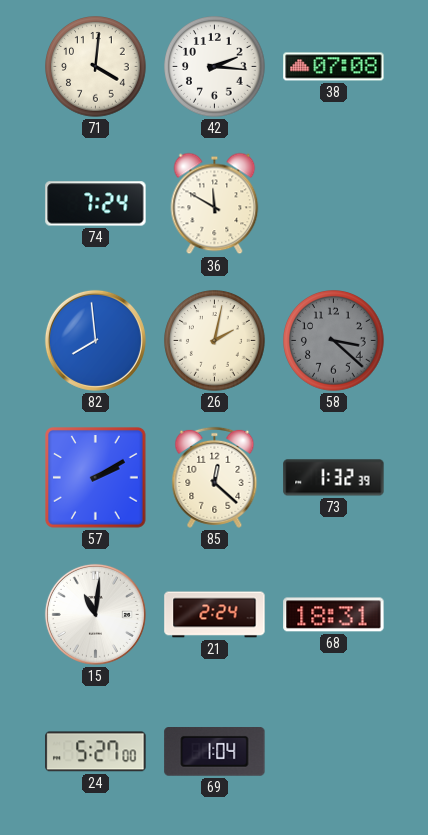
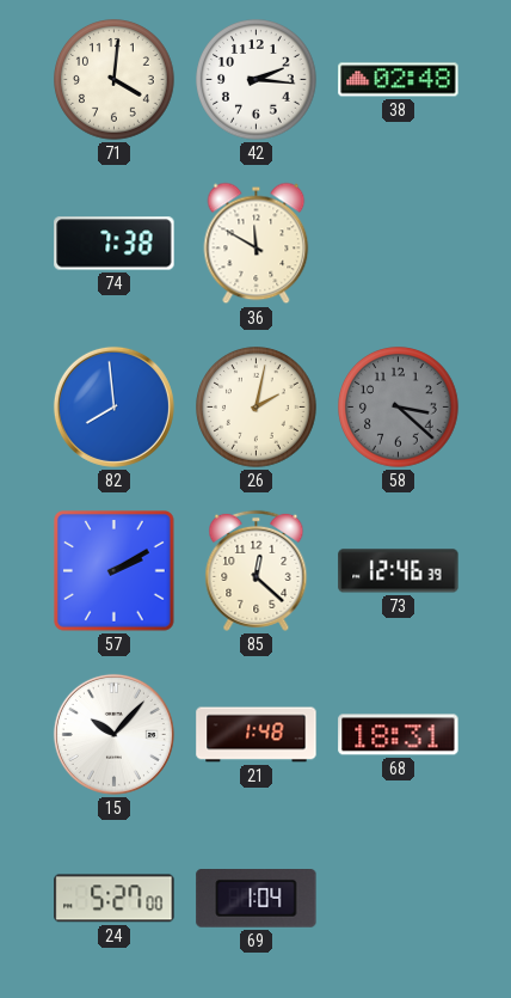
38: 07:08 -> 02:48
74: 7:24 -> 7:38
73: 1:32 -> 12:46
15: 11:01 -> 10:07
21: 2:24 -> 1:48
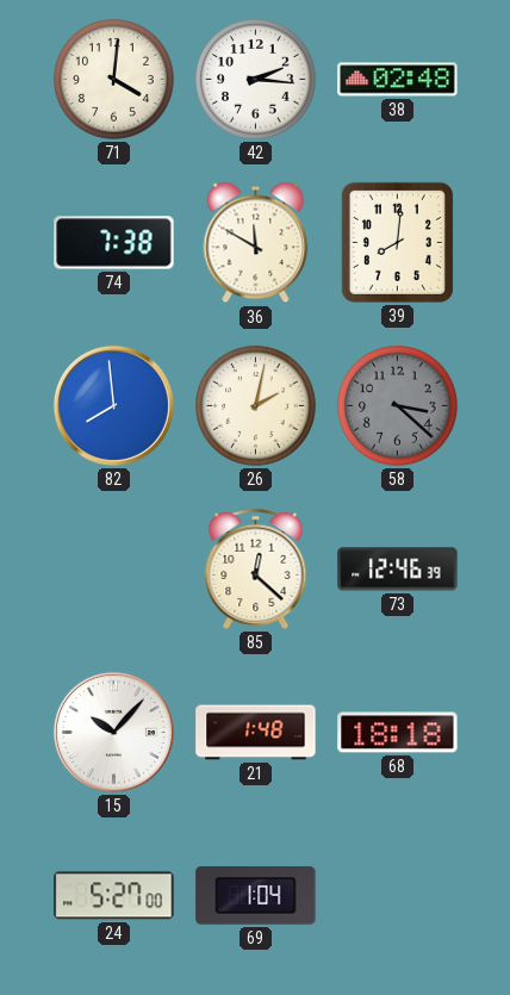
39: none -> 8:01
57: 2:10 -> none
68: 18:31 -> 18:18
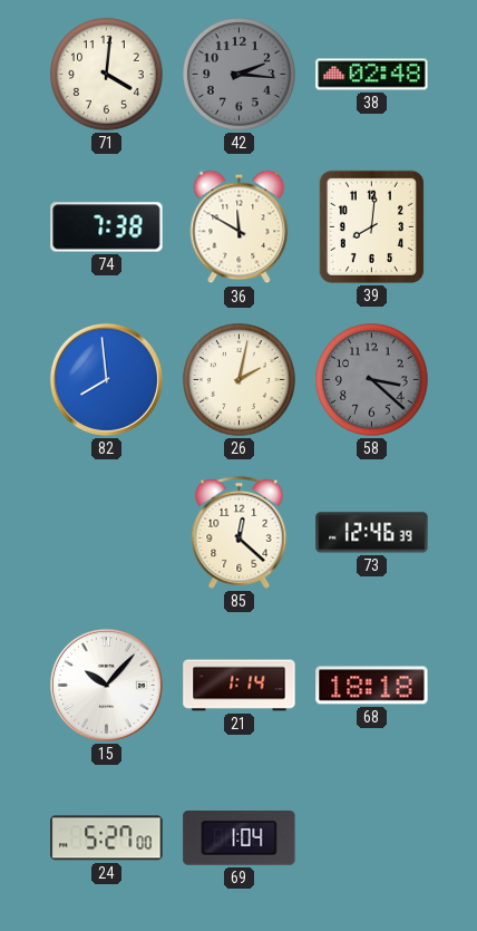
42 dial: white -> grey
21: 1:48 -> 1:14
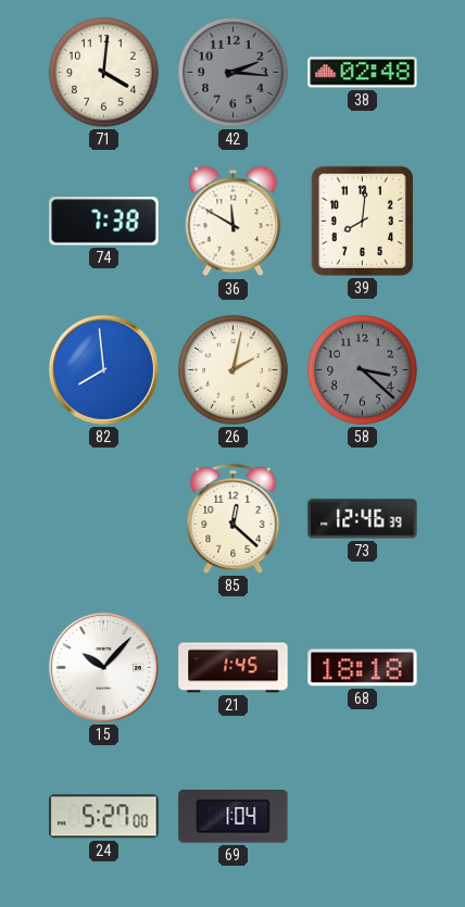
21: 1:14 -> 1:45
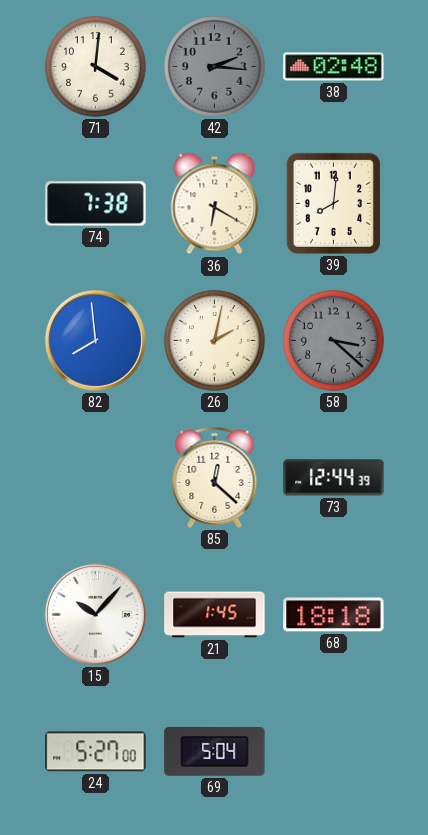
36: 11:50 -> 6:20
73: 12:46 -> 12:44
69: 1:04 -> 5:04
